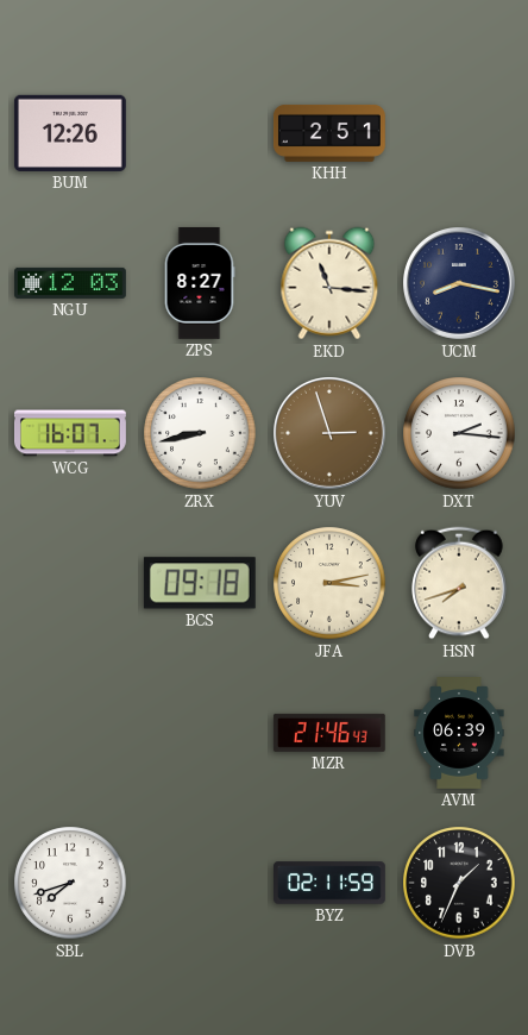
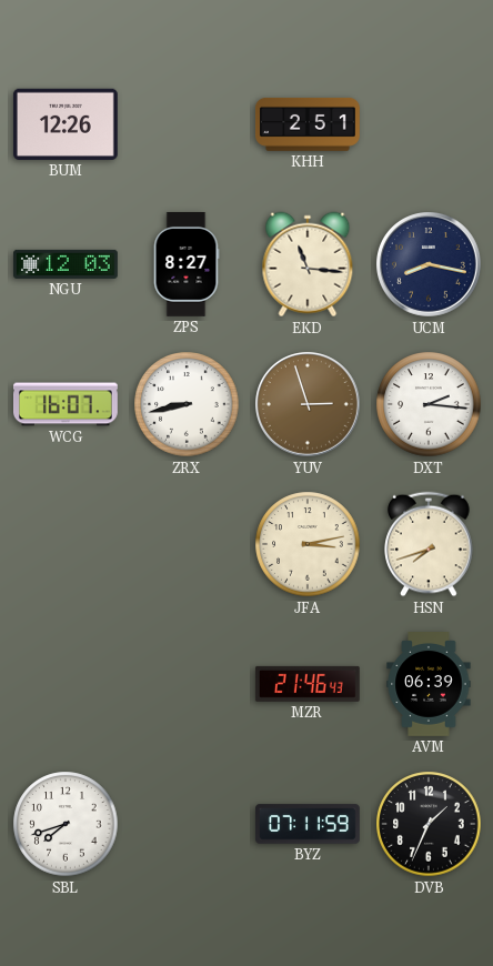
BCS: 09:18 -> none
BYZ: 02:11 -> 07:11
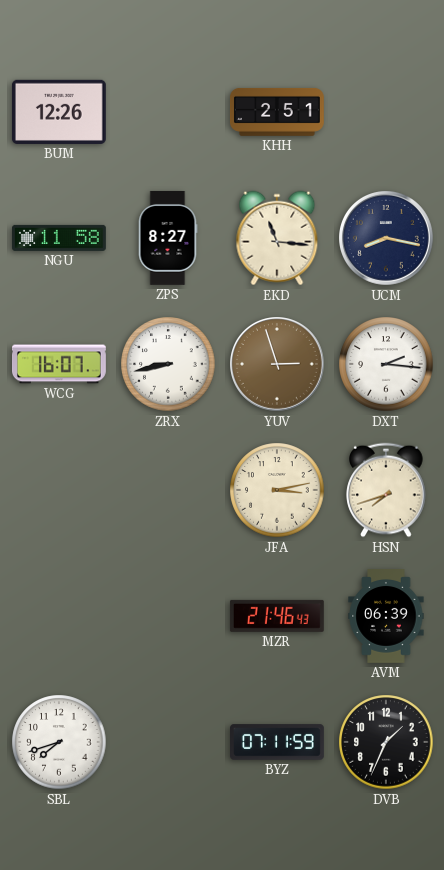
NGU: 12:03 -> 11:58
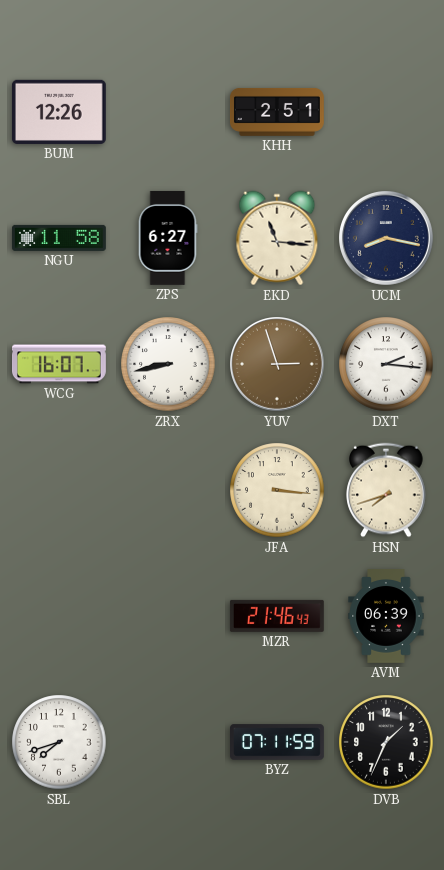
ZPS: 8:27 -> 6:27
JFA: 3:13 -> 3:16
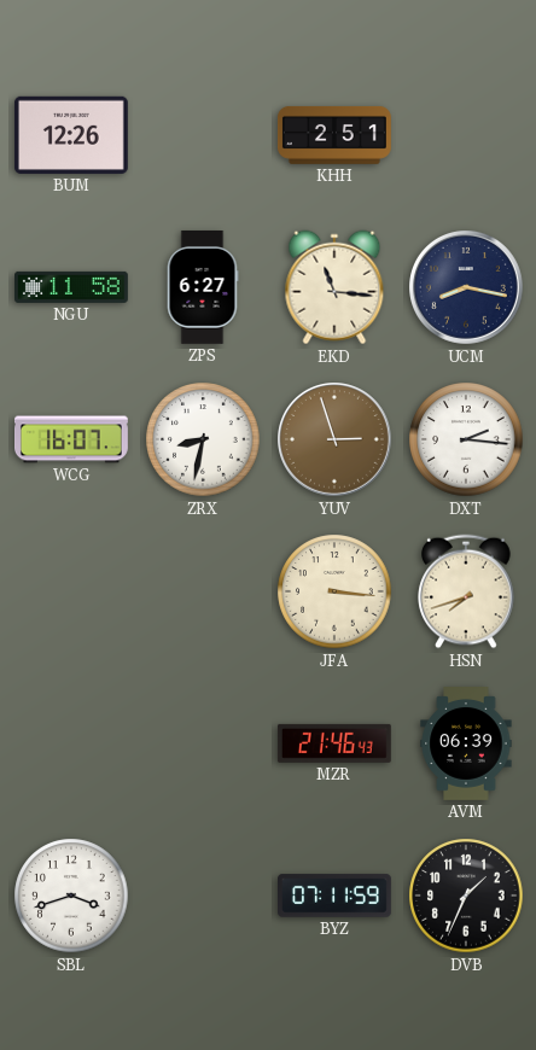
ZRX: 8:43 -> 8:32
SBL: 7:42 -> 3:42
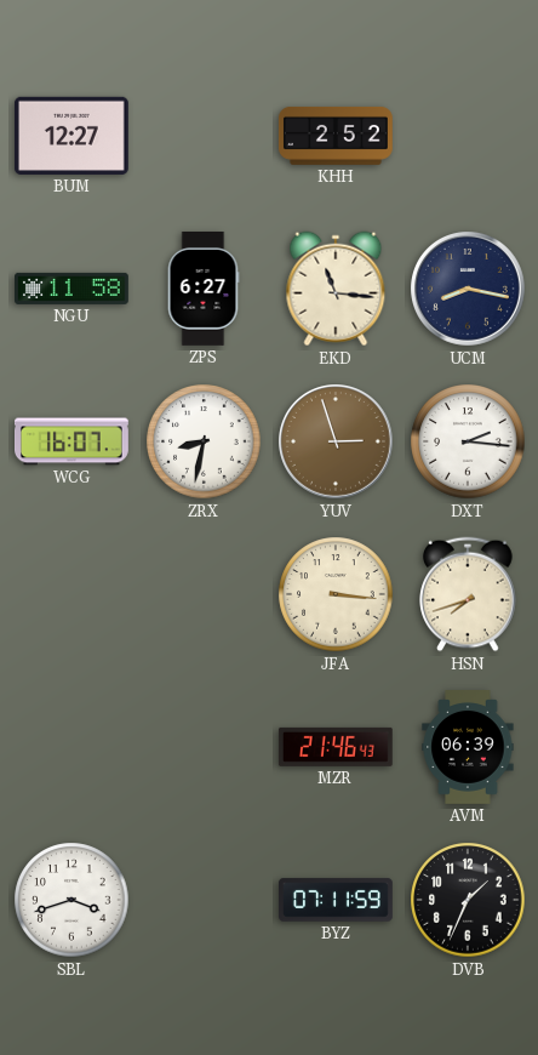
BUM: 12:26 -> 12:27
KHH: 2:51 -> 2:52
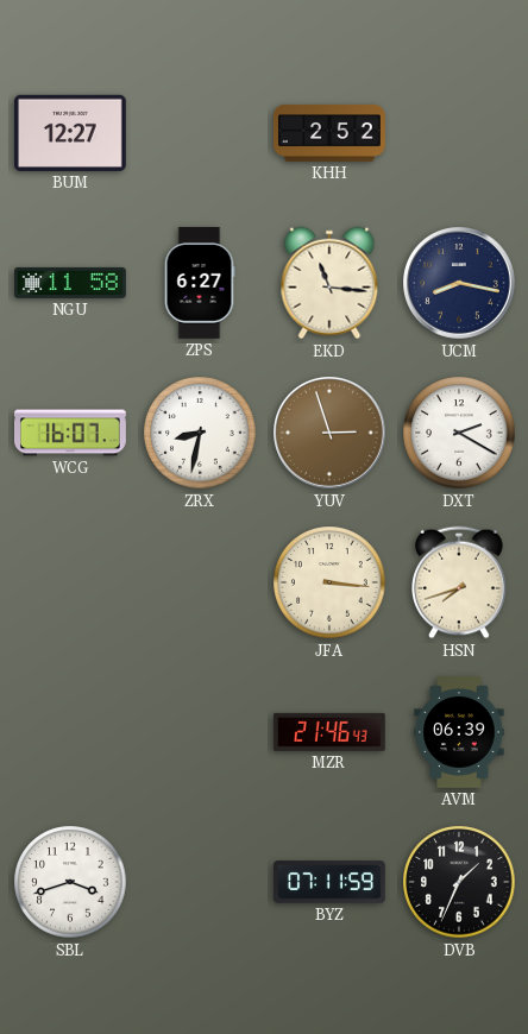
DXT: 2:16 -> 2:20
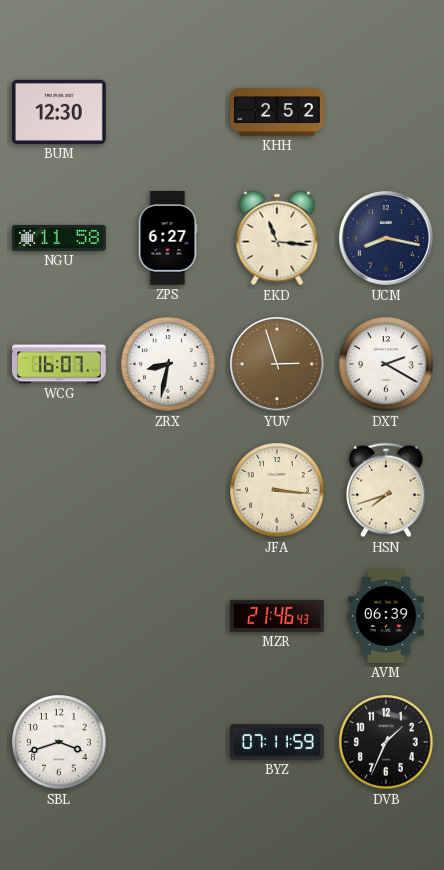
BUM: 12:27 -> 12:30
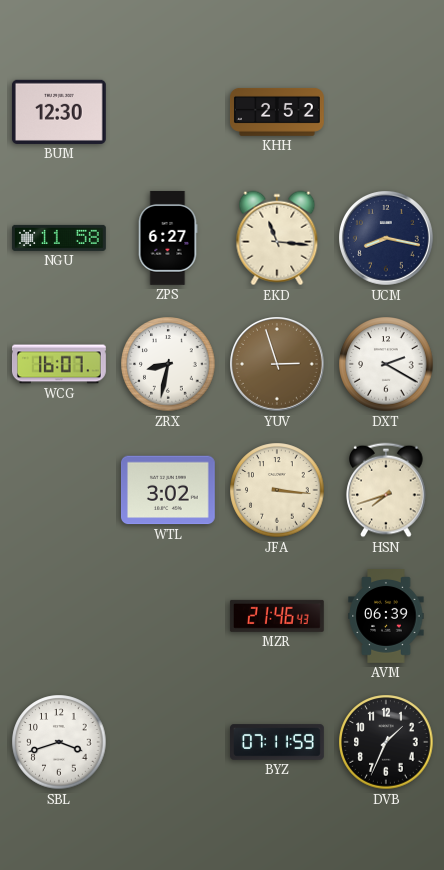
WTL: none -> 3:02
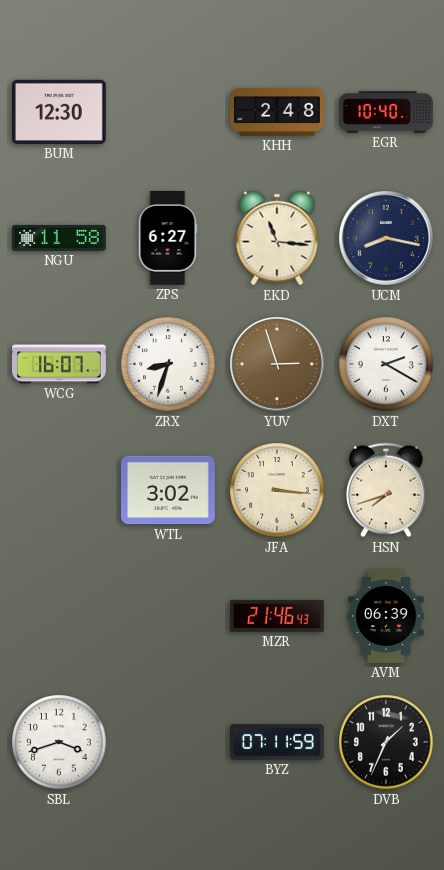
KHH: 2:52 -> 2:48
EGR: none -> 10:40
ZRX: 8:32 -> 8:33
